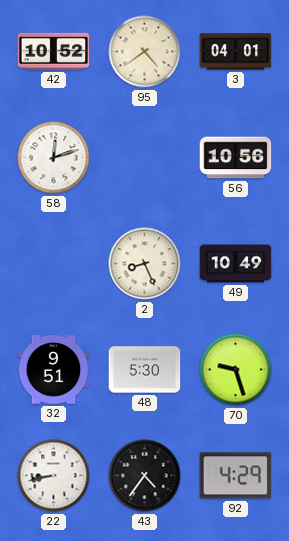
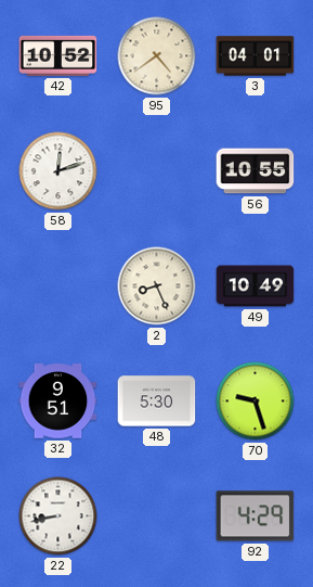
56: 10:56 -> 10:55
43: 4:36 -> none
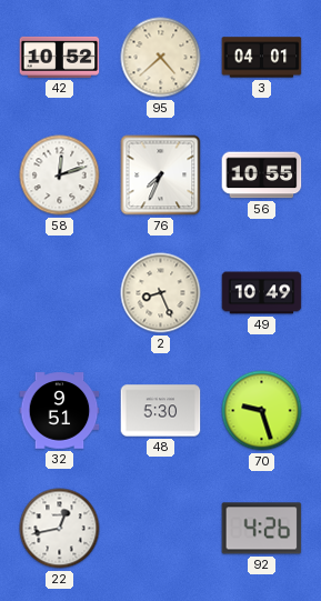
95: 4:39 -> 4:38
76: none -> 7:34
22: 8:43 -> 12:43
92: 4:29 -> 4:26
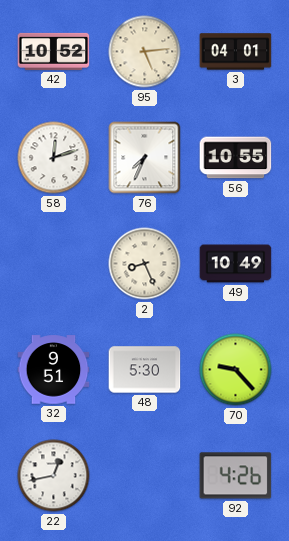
95: 4:38 -> 5:14
70: 9:27 -> 9:23
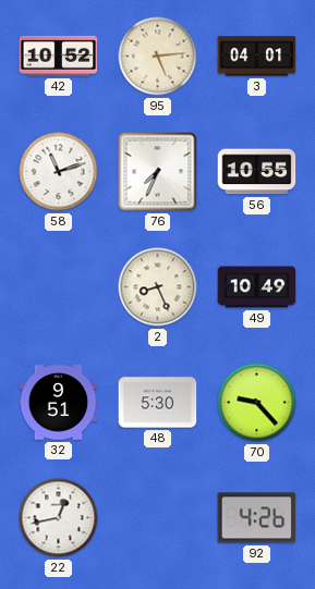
58: 12:12 -> 11:12
